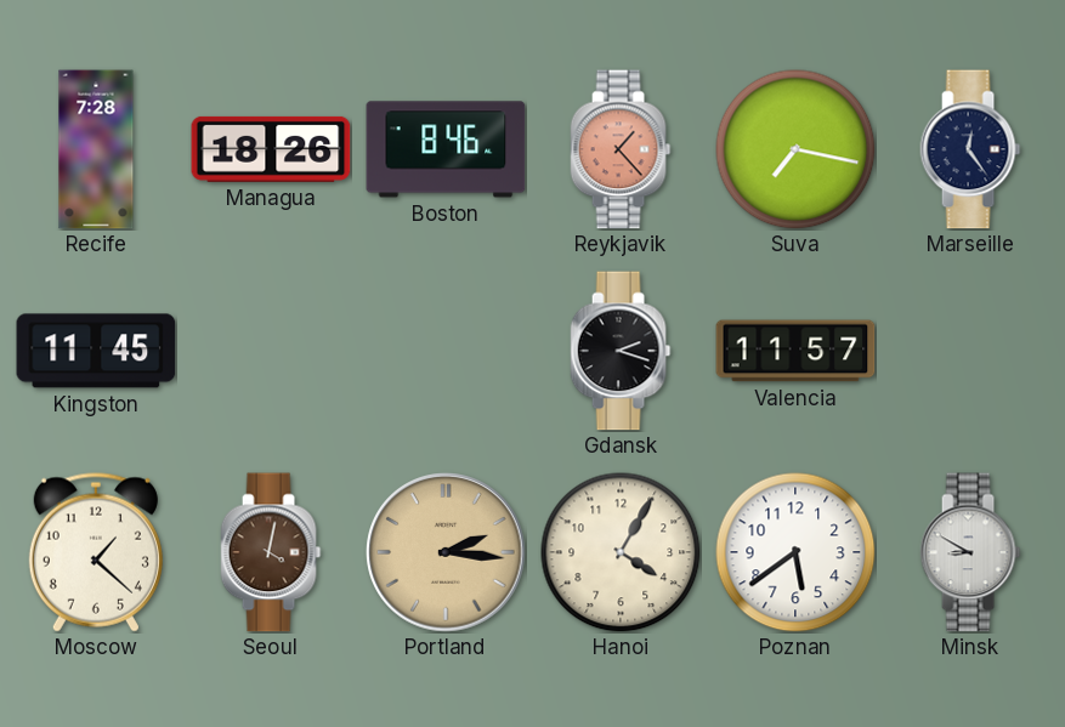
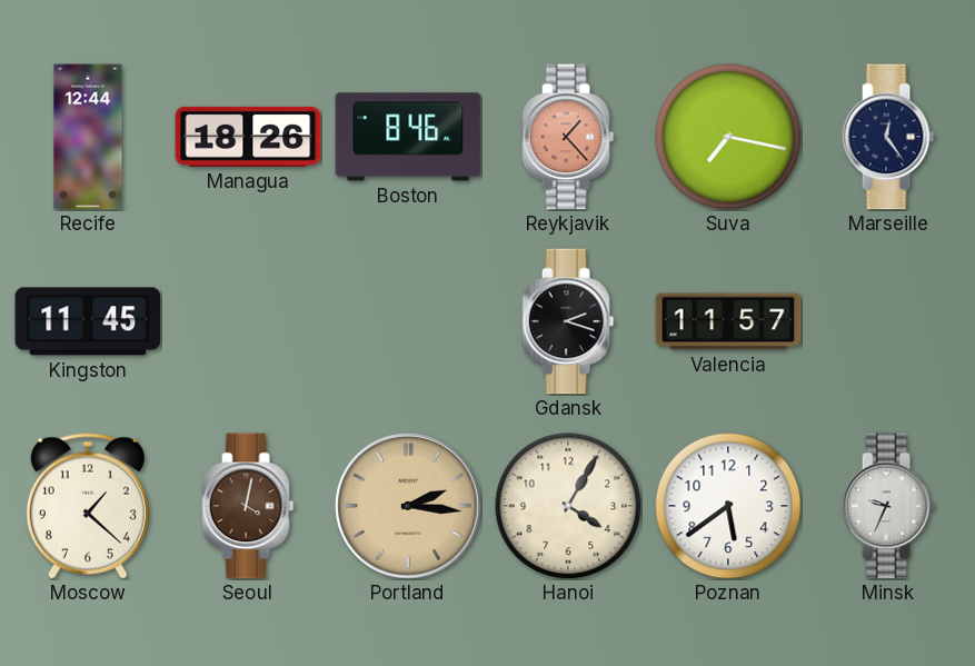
Recife: 7:28 -> 12:44
Minsk: 8:50 -> 9:34
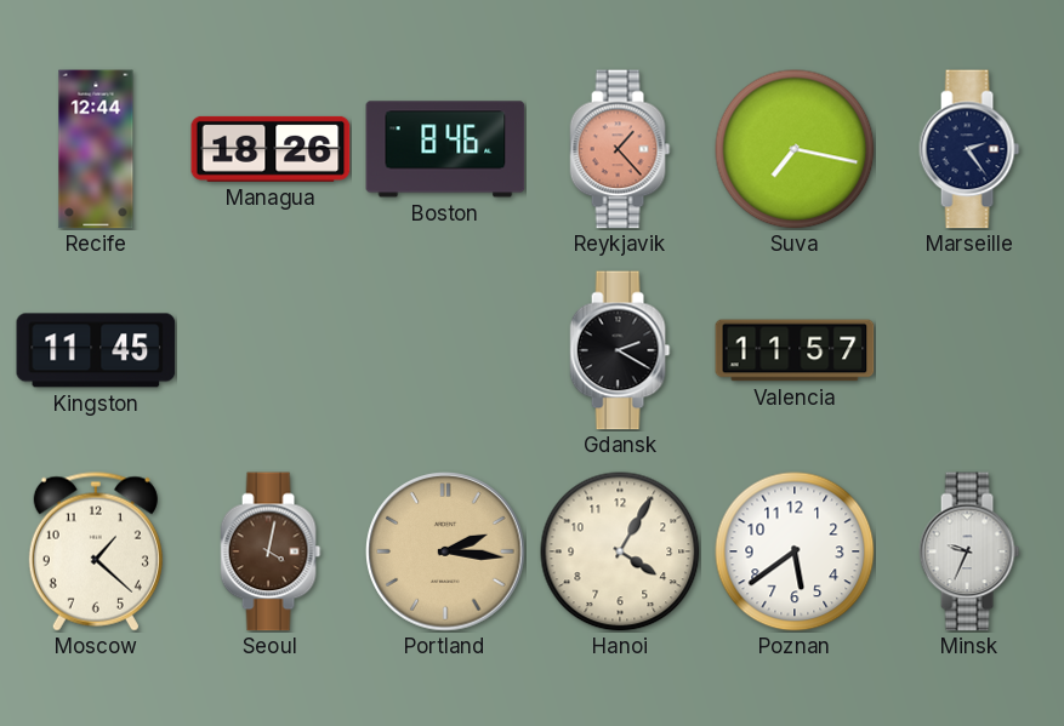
Marseille: 12:24 -> 2:24
Gdansk: 2:18 -> 2:20
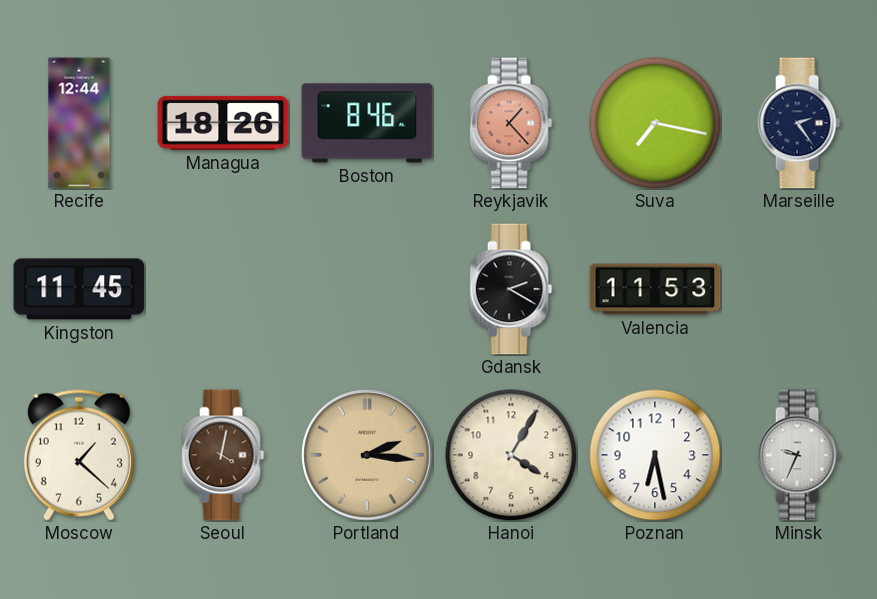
Valencia: 11:57 -> 11:53
Poznan: 5:39 -> 6:28
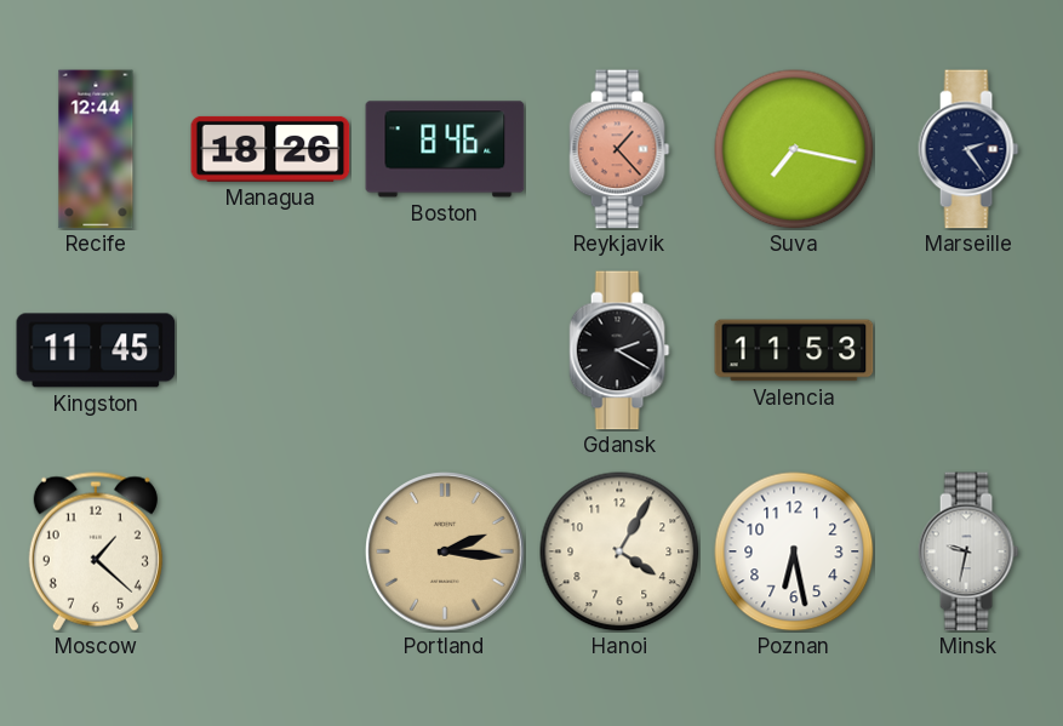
Seoul: 4:02 -> none
Minsk: 9:34 -> 9:32
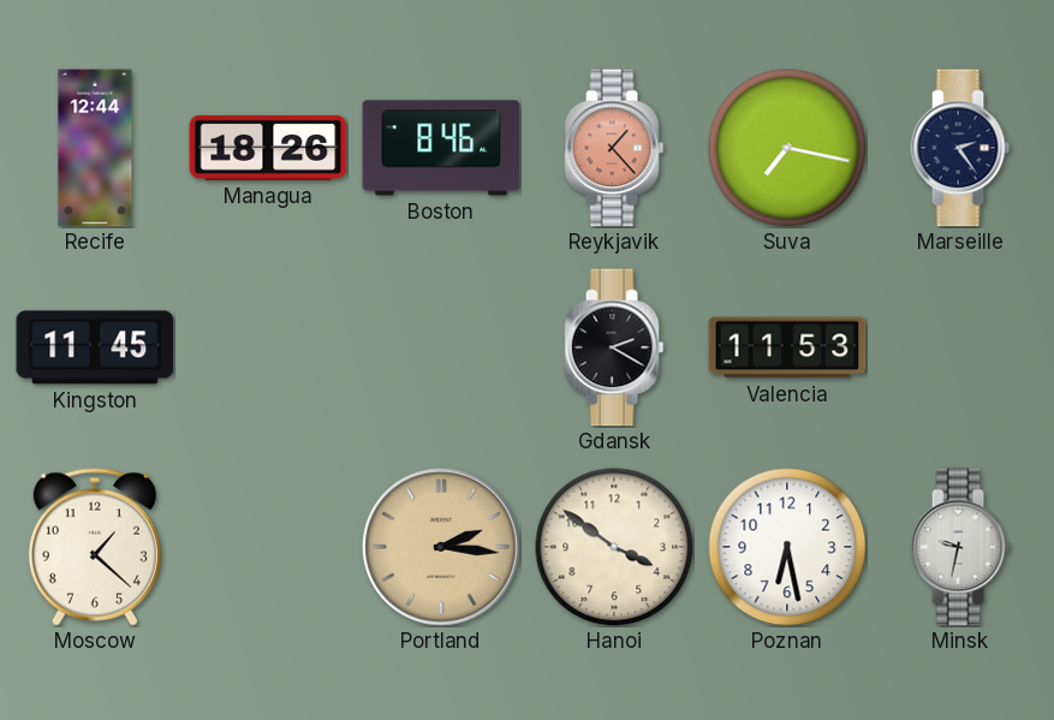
Hanoi: 4:05 -> 3:51
